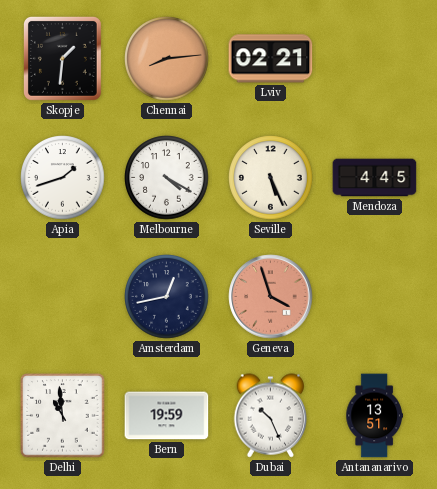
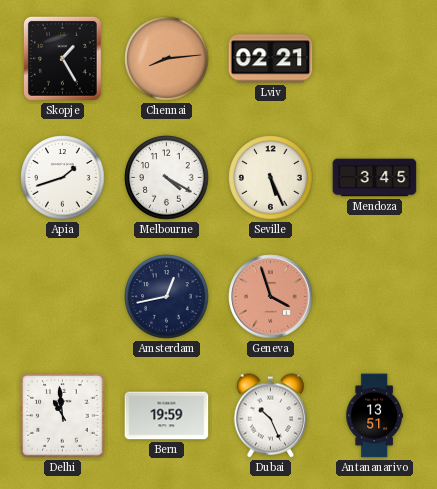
Skopje: 1:31 -> 1:25
Mendoza: 4:45 -> 3:45
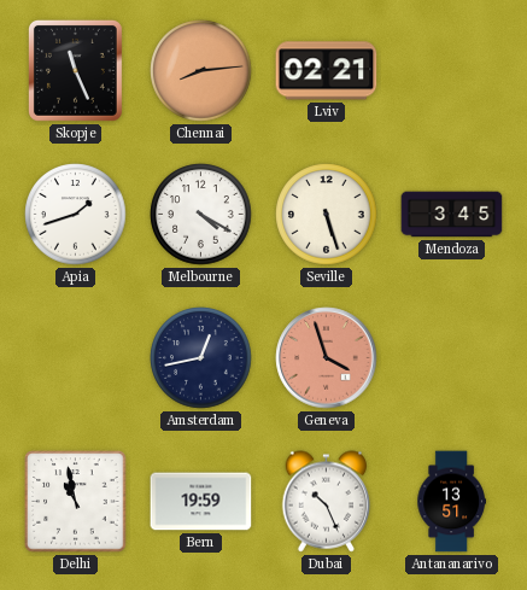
Skopje: 1:25 -> 11:26
Seville: 5:26 -> 5:27
Delhi: 10:59 -> 10:58
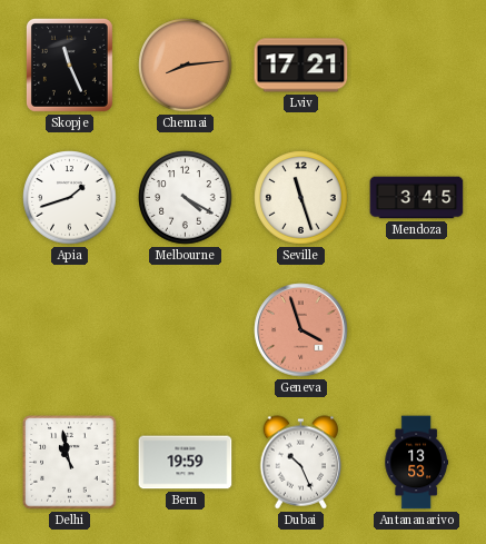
Lviv: 02:21 -> 17:21
Seville: 5:27 -> 11:27
Amsterdam: 12:43 -> none
Antananarivo: 13:51 -> 13:53
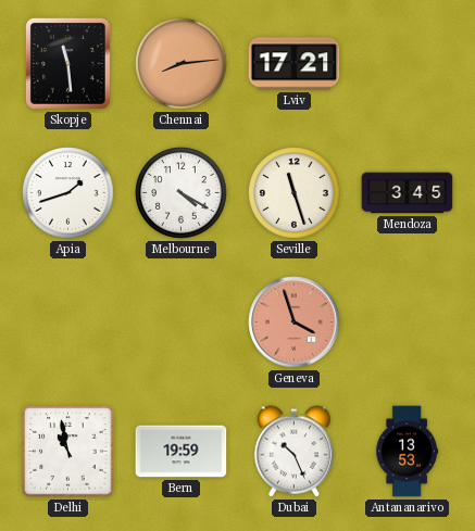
Skopje: 11:26 -> 11:29
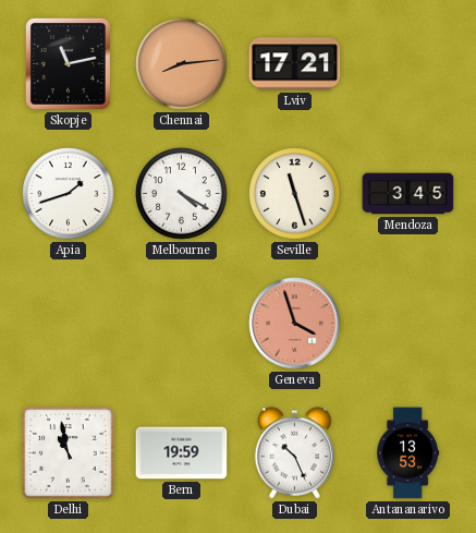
Skopje: 11:29 -> 11:13
